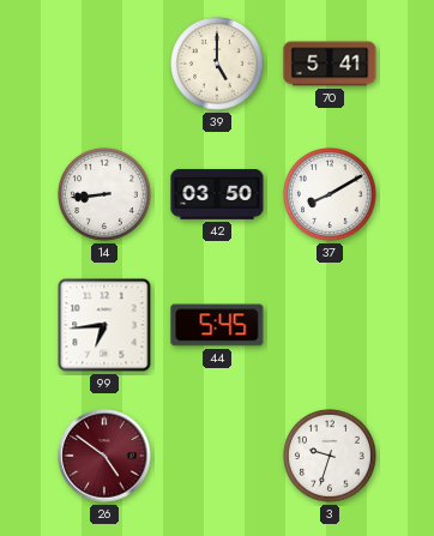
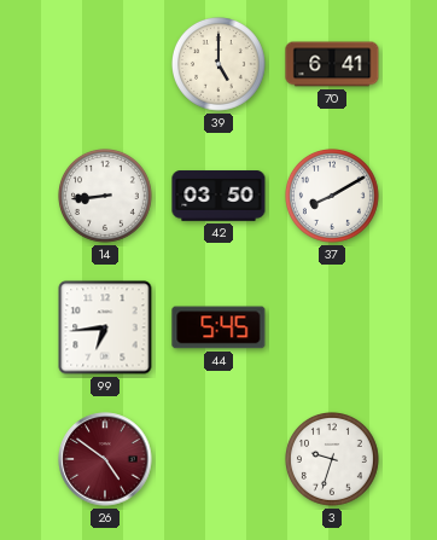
70: 5:41 -> 6:41
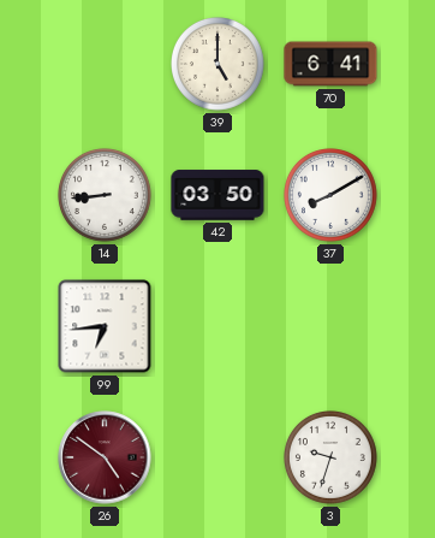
44: 5:45 -> none
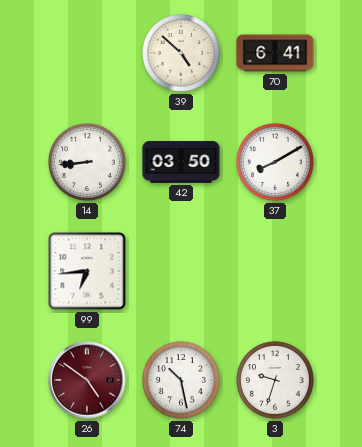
39: 5:00 -> 4:52
74: none -> 10:28
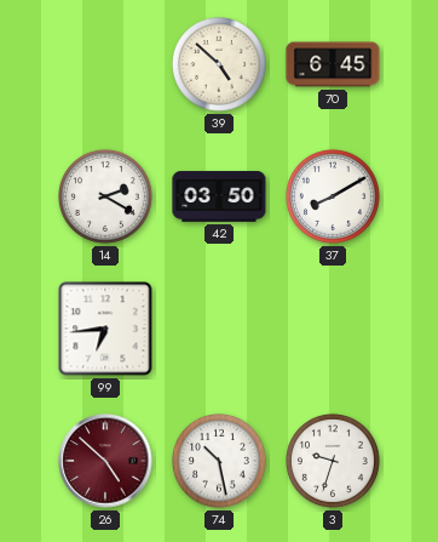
70: 6:41 -> 6:45
14: 8:44 -> 2:20
26: 4:51 -> 4:52
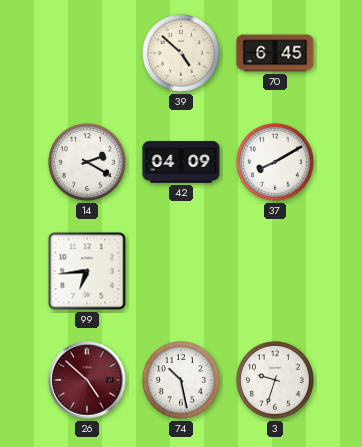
42: 03:50 -> 04:09
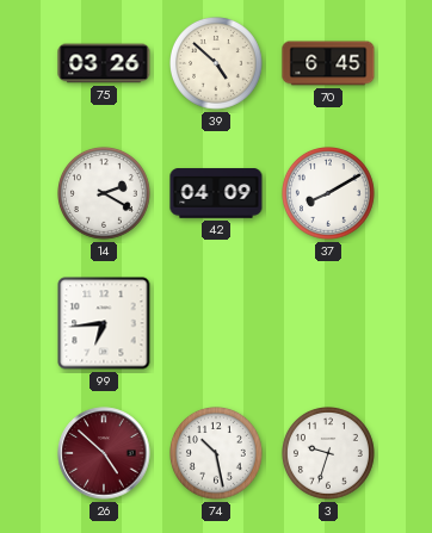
75: none -> 03:26
